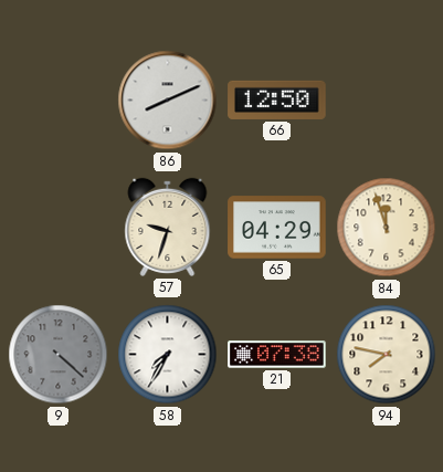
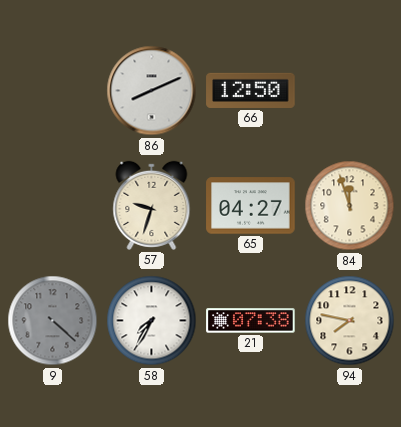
65: 04:29 -> 04:27
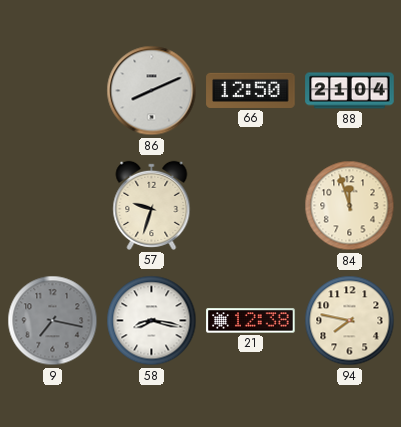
88: none -> 21:04
65: 04:27 -> none
9: 4:22 -> 7:17
58: 7:35 -> 8:17
21: 07:38 -> 12:38
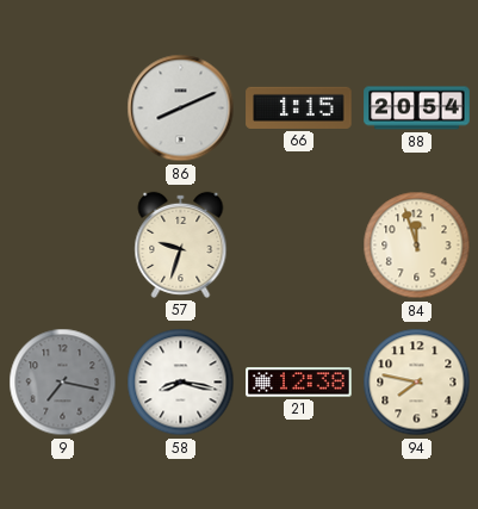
66: 12:50 -> 1:15
88: 21:04 -> 20:54
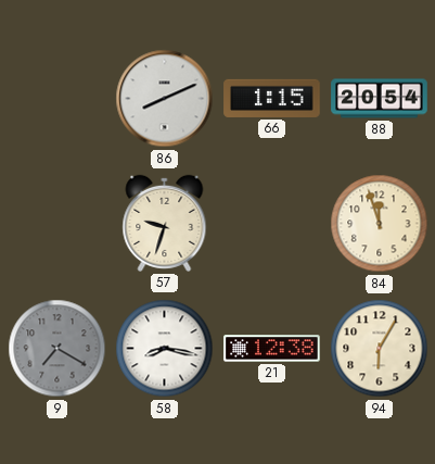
9: 7:17 -> 7:20
94: 7:47 -> 6:05
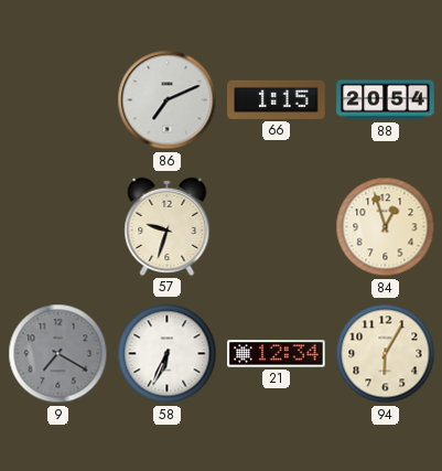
86: 8:11 -> 7:11
84: 11:57 -> 12:57
58: 8:17 -> 6:34
21: 12:38 -> 12:34
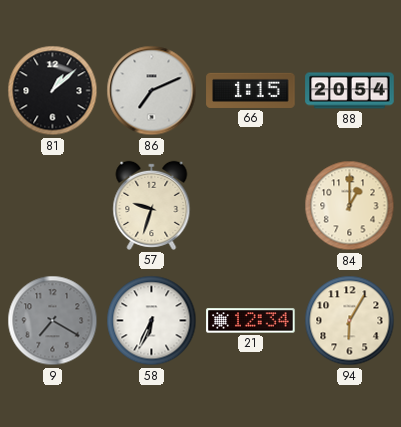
81: none -> 1:08
84: 12:57 -> 1:00
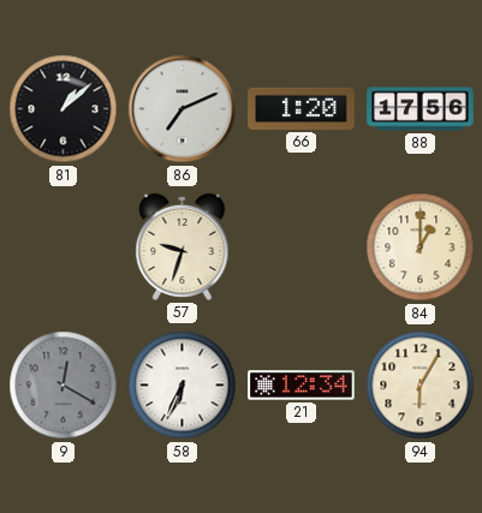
66: 1:15 -> 1:20
88: 20:54 -> 17:56
9: 7:20 -> 12:20
